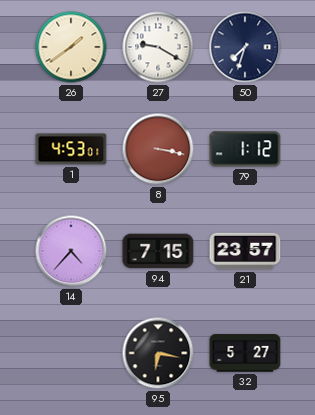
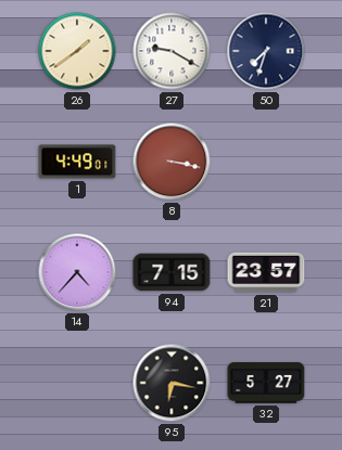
1: 4:53 -> 4:49
79: 1:12 -> none
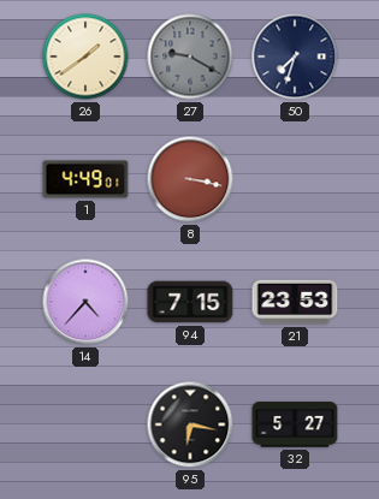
27 dial: white -> grey
21: 23:57 -> 23:53
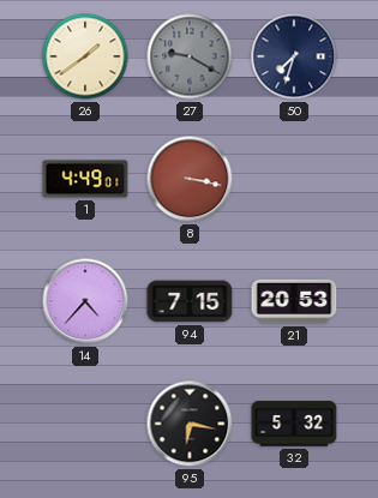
21: 23:53 -> 20:53
32: 5:27 -> 5:32
